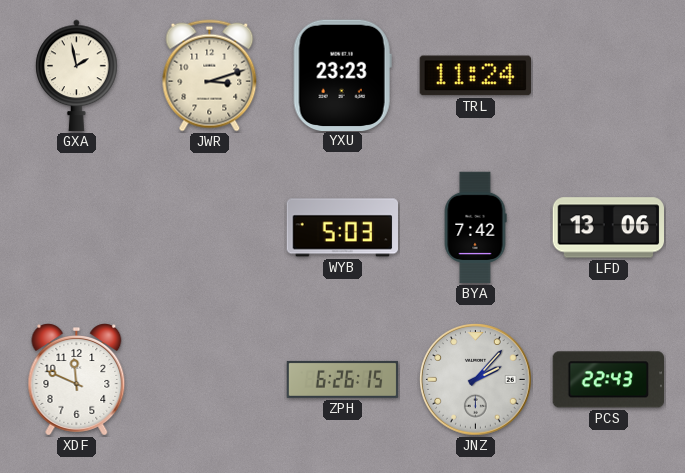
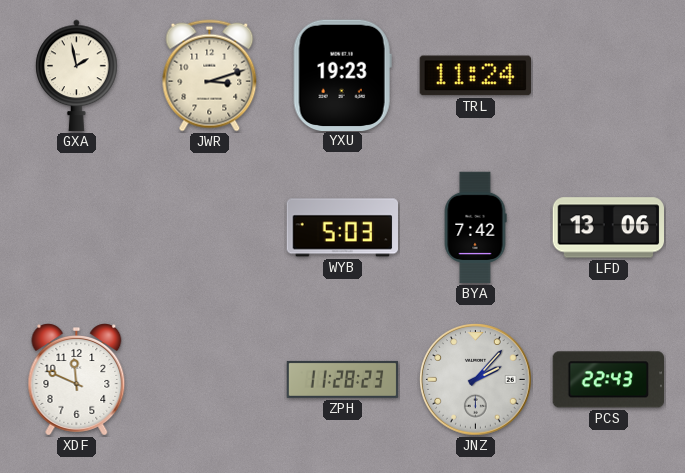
YXU: 23:23 -> 19:23
ZPH: 6:26 -> 11:28
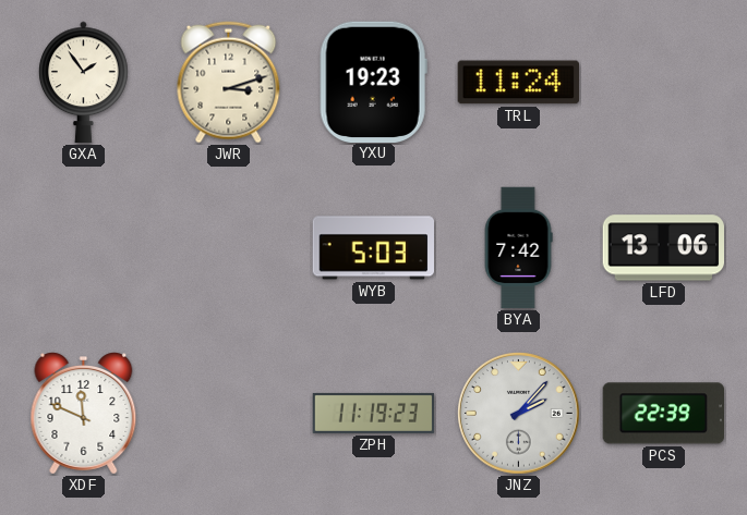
GXA: 1:58 -> 1:54
ZPH: 11:28 -> 11:19
PCS: 22:43 -> 22:39
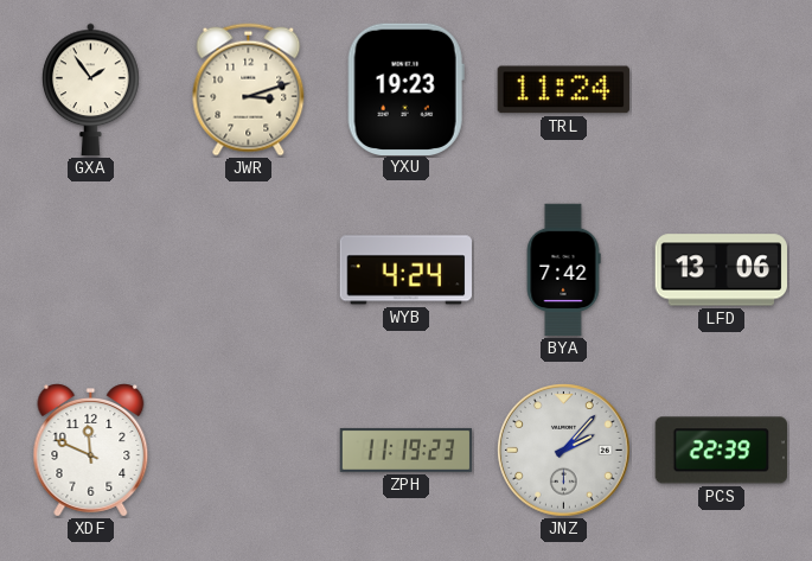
WYB: 5:03 -> 4:24
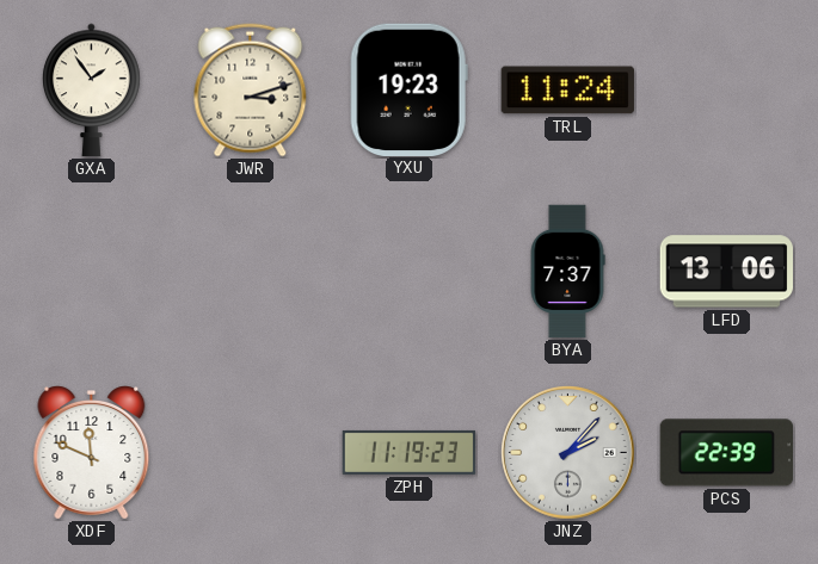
WYB: 4:24 -> none
BYA: 7:42 -> 7:37
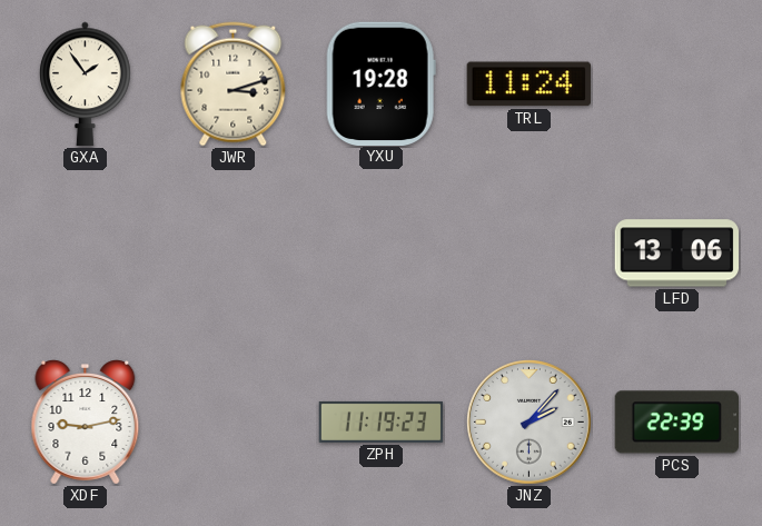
YXU: 19:23 -> 19:28
BYA: 7:37 -> none
XDF: 11:49 -> 9:13
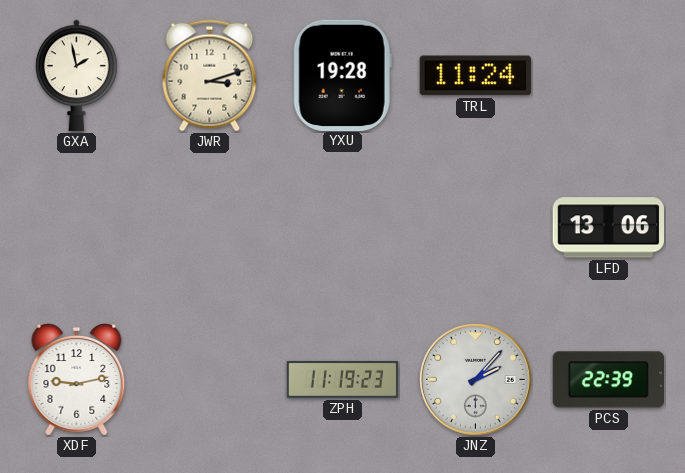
GXA: 1:54 -> 1:58
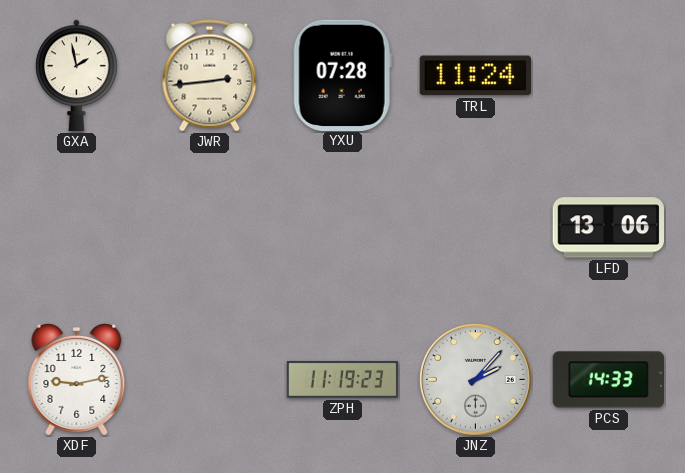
JWR: 3:12 -> 2:44
YXU: 19:28 -> 07:28
PCS: 22:39 -> 14:33
